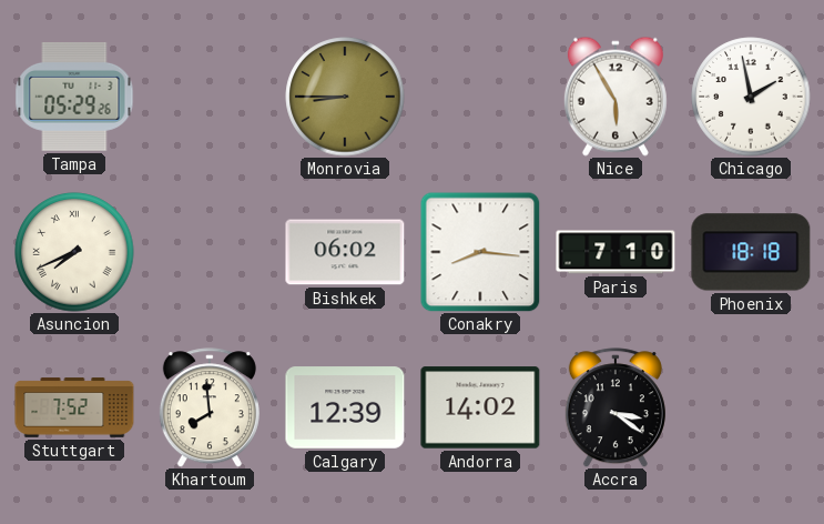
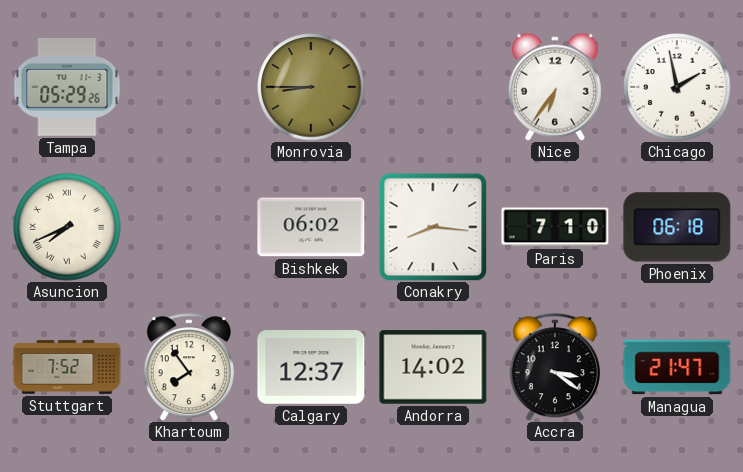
Nice: 5:55 -> 6:36
Phoenix: 18:18 -> 06:18
Khartoum: 7:59 -> 7:54
Calgary: 12:39 -> 12:37
Managua: none -> 21:47
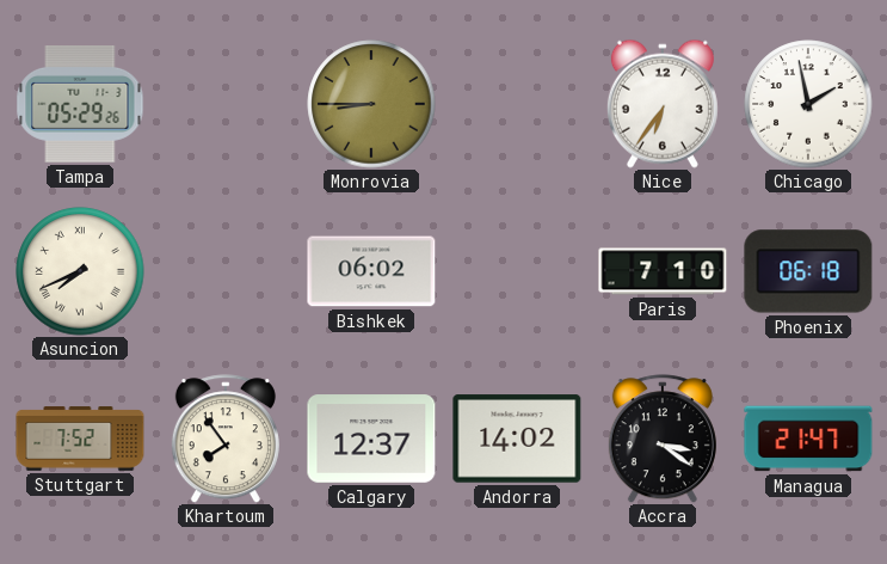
Conakry: 8:16 -> none
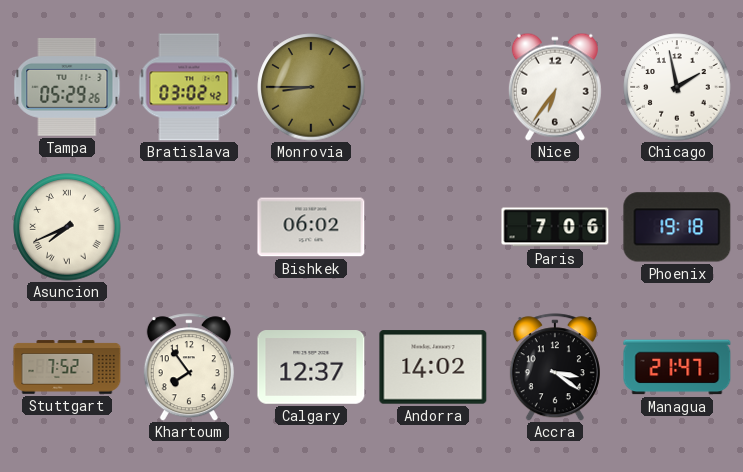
Bratislava: none -> 03:02
Paris: 7:10 -> 7:06
Phoenix: 06:18 -> 19:18
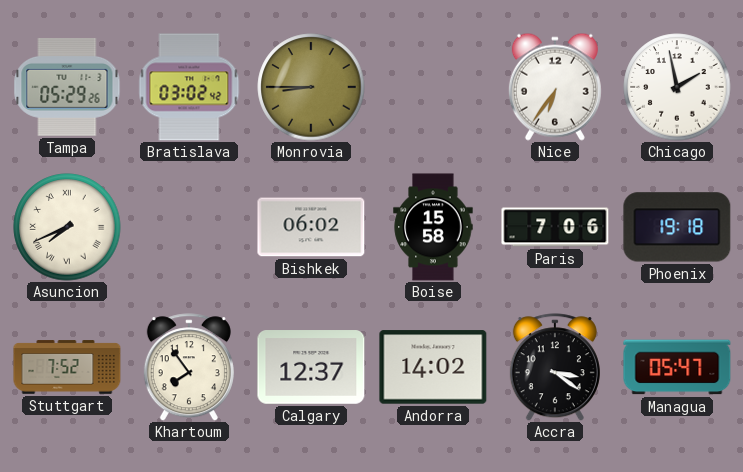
Boise: none -> 15:58
Managua: 21:47 -> 05:47
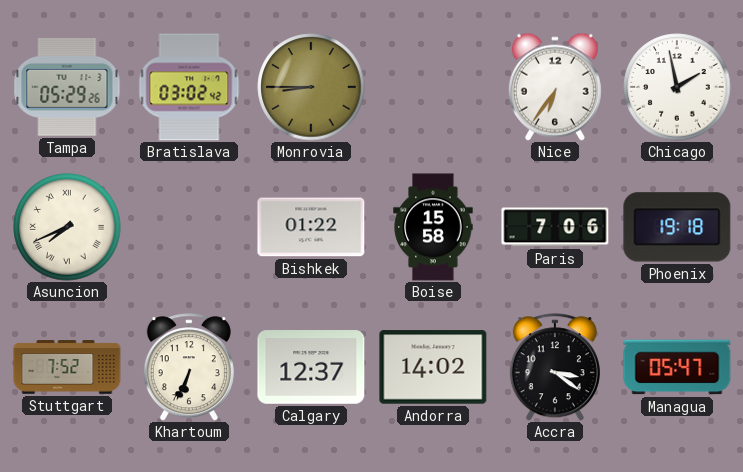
Bishkek: 06:02 -> 01:22
Khartoum: 7:54 -> 6:34
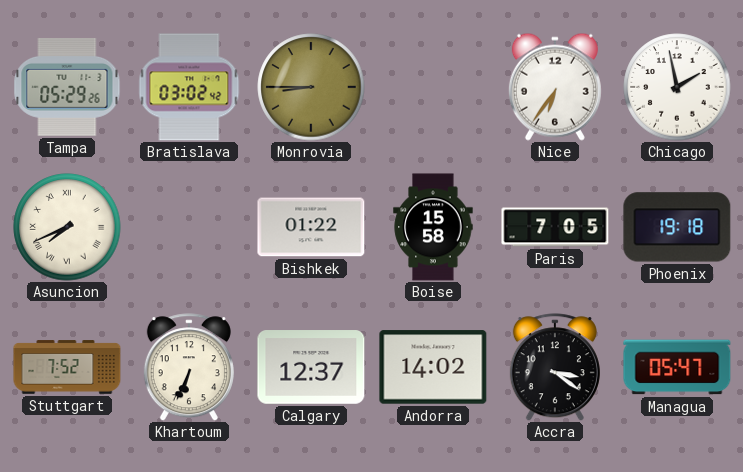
Paris: 7:06 -> 7:05
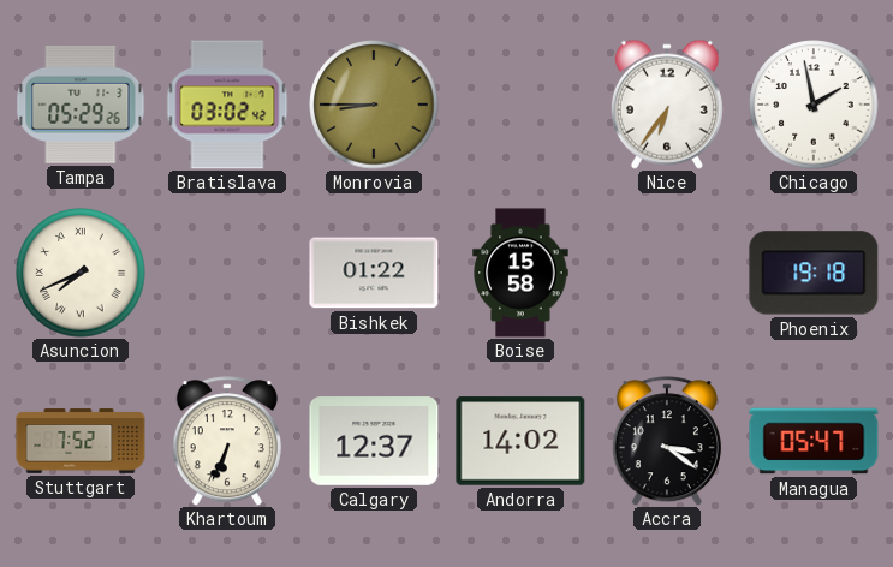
Paris: 7:05 -> none
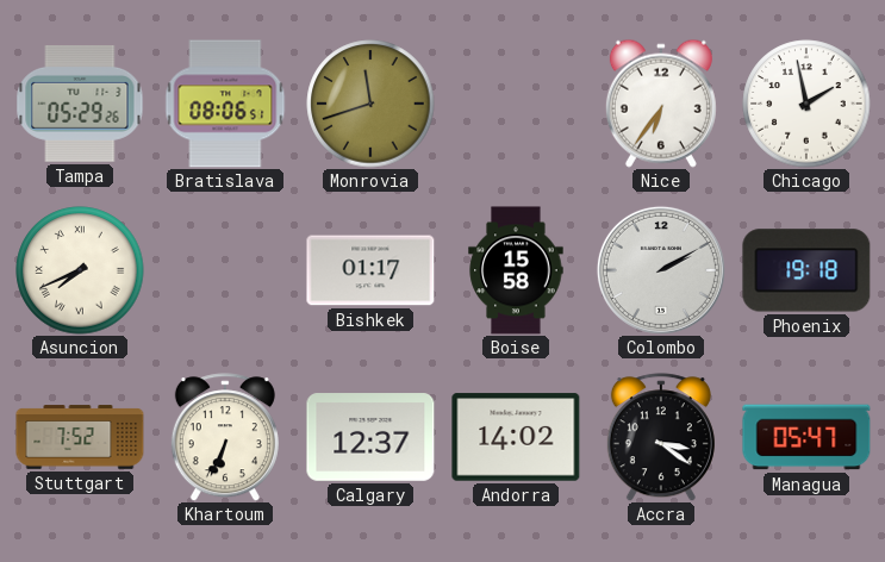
Bratislava: 03:02 -> 08:06
Monrovia: 8:45 -> 11:42
Bishkek: 01:22 -> 01:17
Colombo: none -> 2:10
